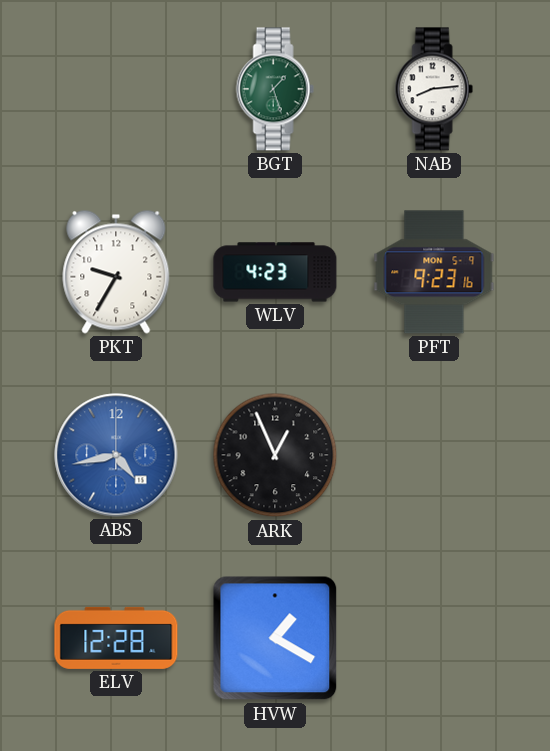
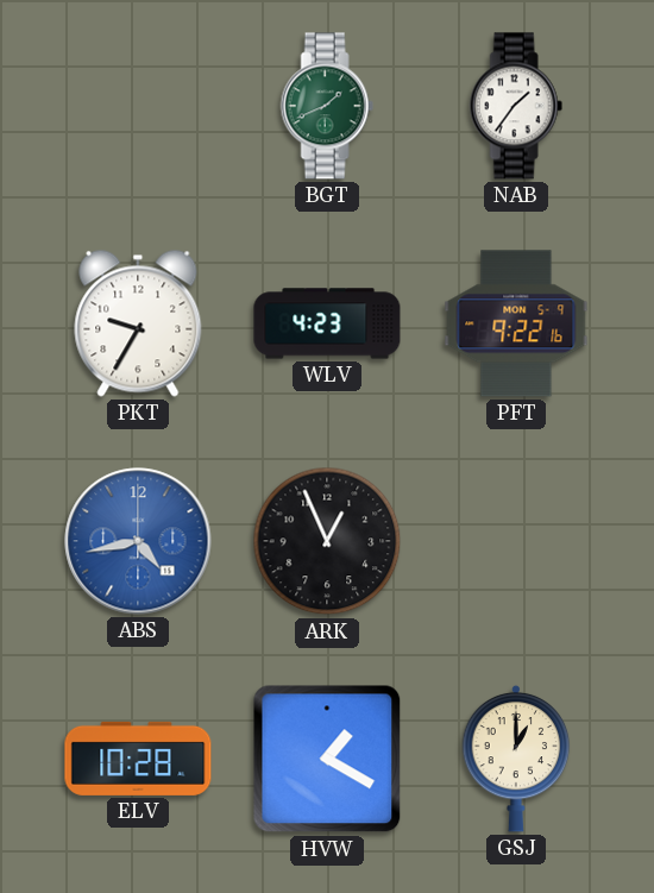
BGT: 1:27 -> 1:41
NAB: 8:14 -> 1:36
PFT: 9:23 -> 9:22
ELV: 12:28 -> 10:28
GSJ: none -> 1:00
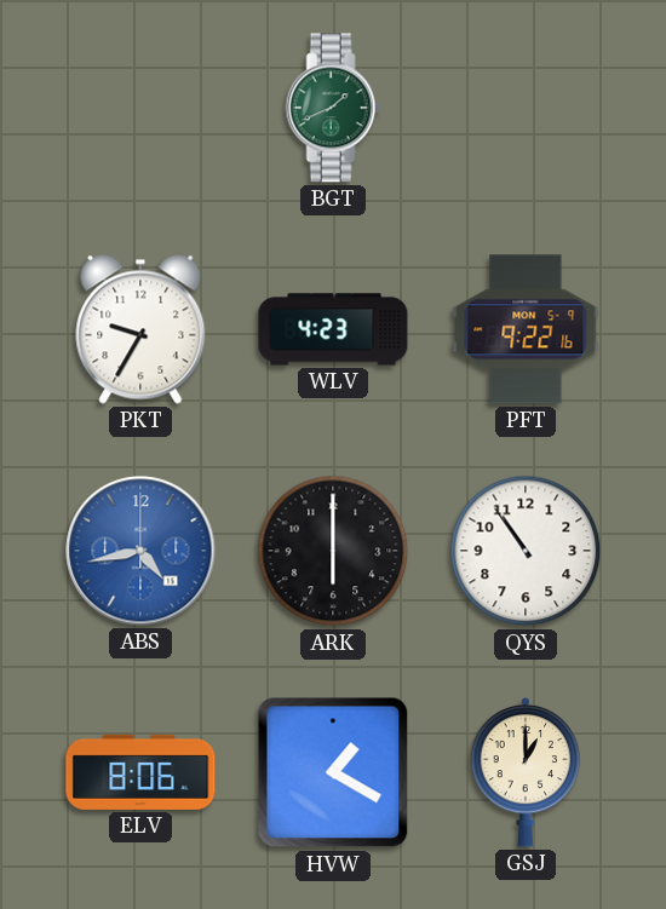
NAB: 1:36 -> none
ARK: 12:56 -> 6:00
QYS: none -> 10:54
ELV: 10:28 -> 8:06
